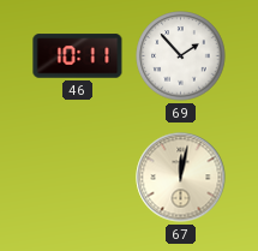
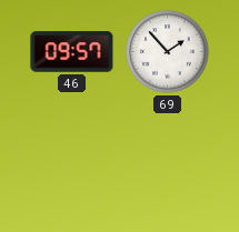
46: 10:11 -> 09:57
67: 12:02 -> none
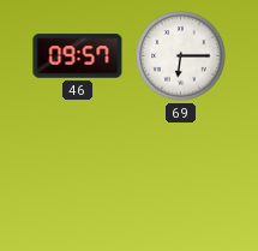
69: 1:53 -> 6:15
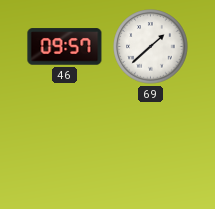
69: 6:15 -> 1:38
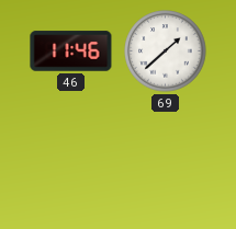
46: 09:57 -> 11:46
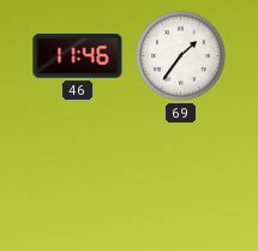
69: 1:38 -> 1:36
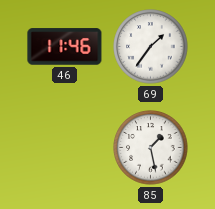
85: none -> 1:28
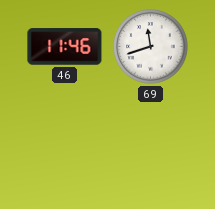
69: 1:36 -> 11:42
85: 1:28 -> none
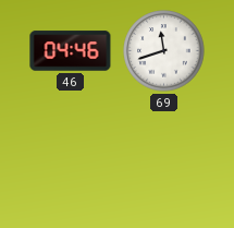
46: 11:46 -> 04:46
